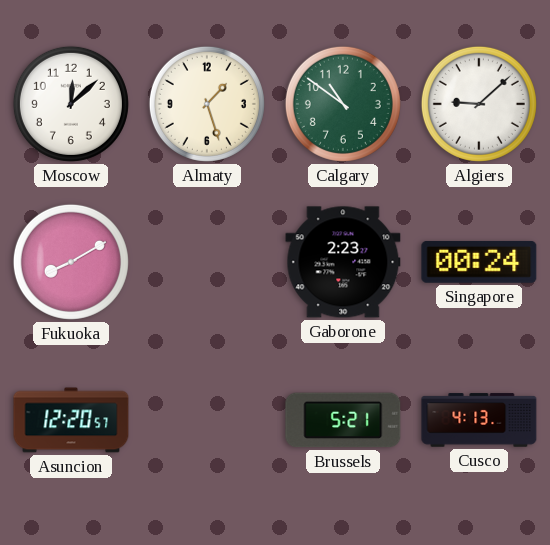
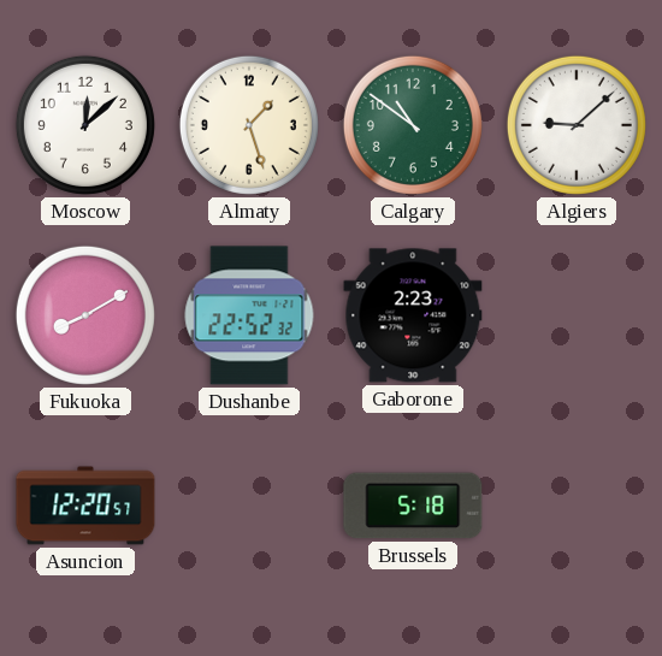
Dushanbe: none -> 22:52
Singapore: 00:24 -> none
Brussels: 5:21 -> 5:18
Cusco: 4:13 -> none
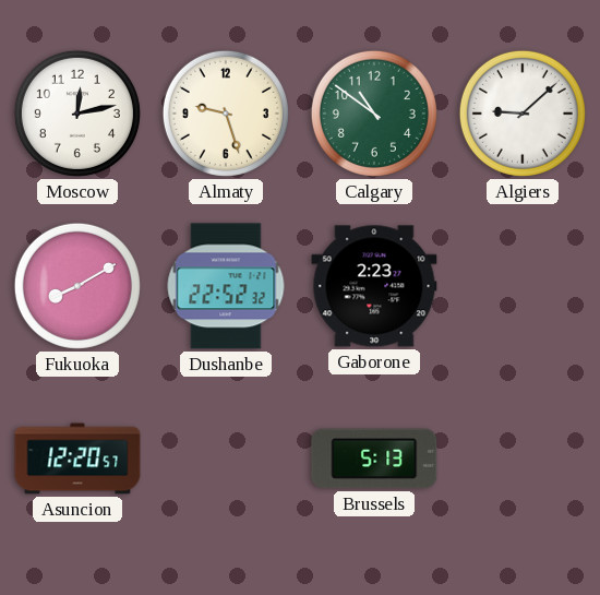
Moscow: 12:08 -> 12:13
Almaty: 1:27 -> 9:27
Brussels: 5:18 -> 5:13
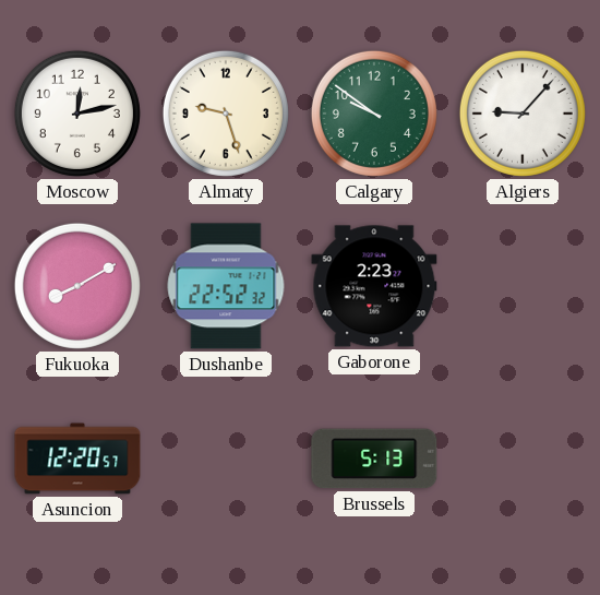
Calgary: 10:51 -> 9:51
Algiers: 9:08 -> 9:07
